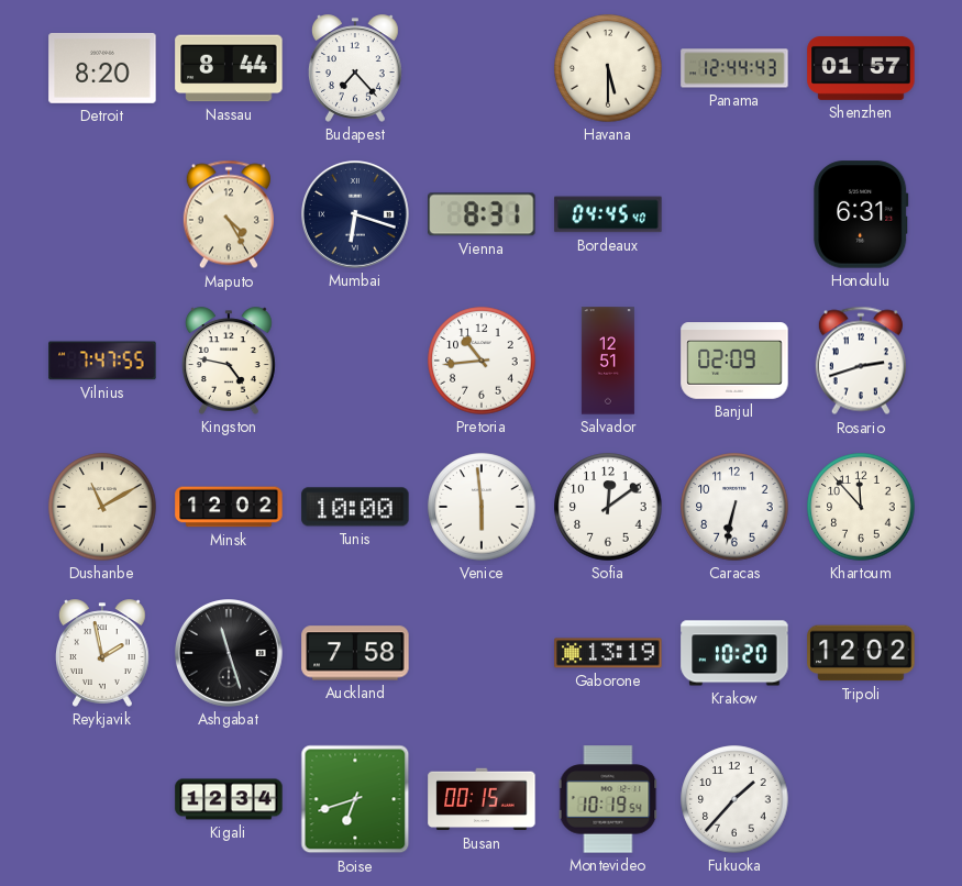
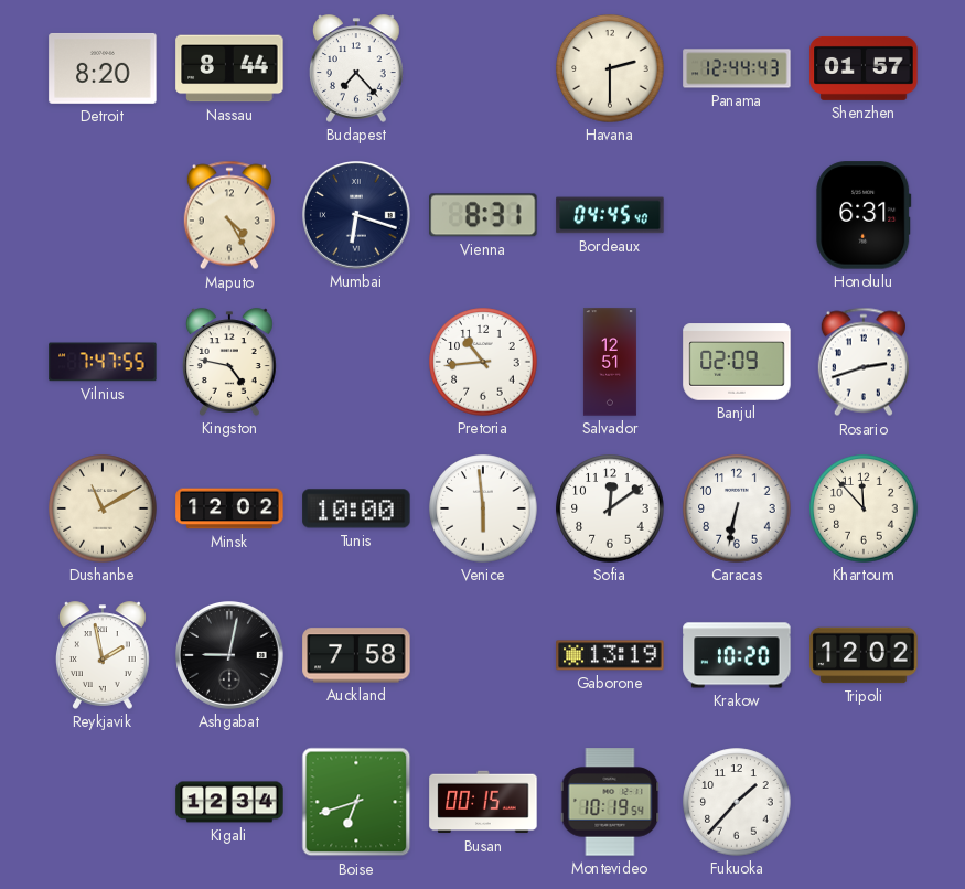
Havana: 5:30 -> 2:30
Ashgabat: 11:27 -> 9:02
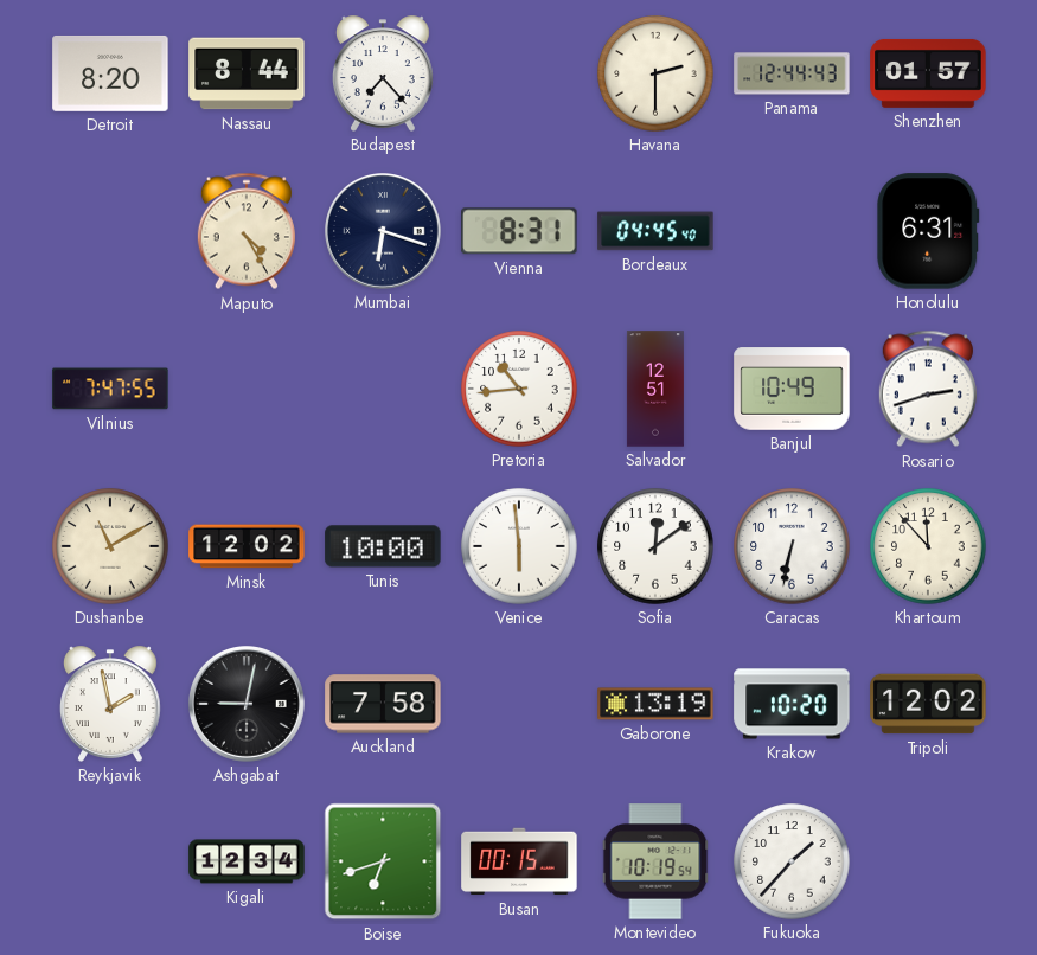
Kingston: 4:47 -> none
Banjul: 02:09 -> 10:49
